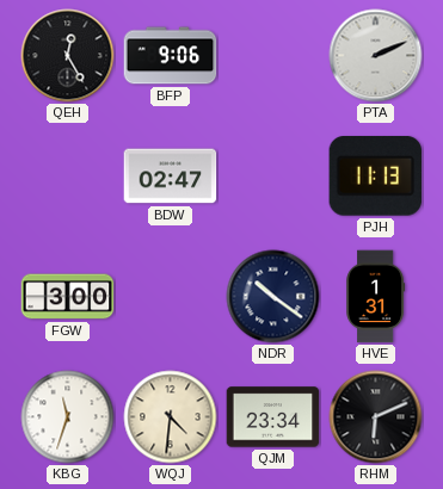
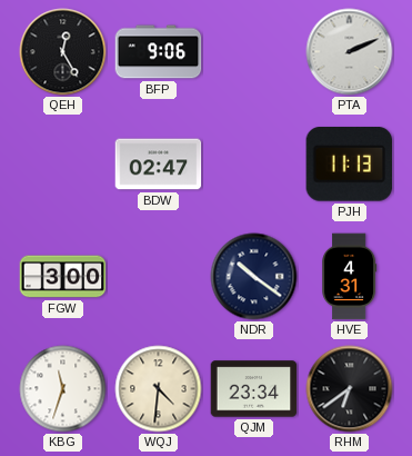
HVE: 1:31 -> 4:31
RHM: 6:11 -> 6:39
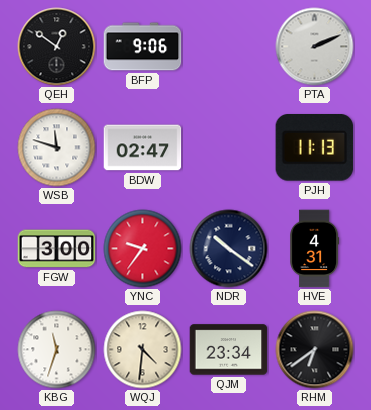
QEH: 12:25 -> 12:51
WSB: none -> 11:48
YNC: none -> 9:36
